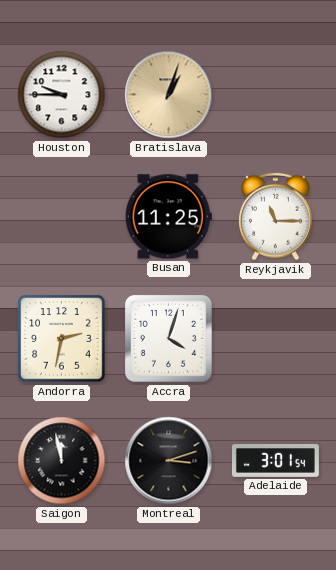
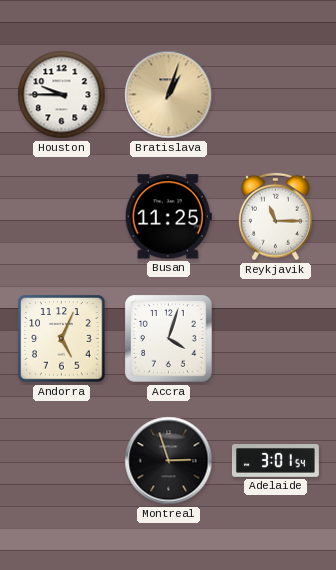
Andorra: 2:32 -> 5:04
Saigon: 11:58 -> none
Montreal: 3:12 -> 2:57
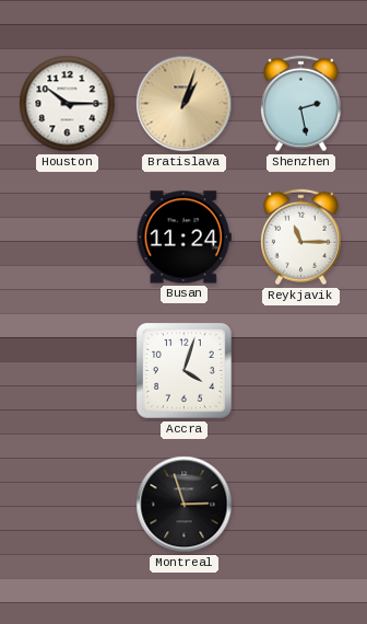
Houston: 9:45 -> 10:15
Shenzhen: none -> 2:28
Busan: 11:25 -> 11:24
Andorra: 5:04 -> none
Adelaide: 3:01 -> none
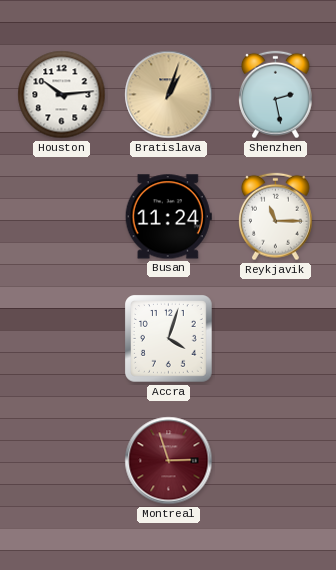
Houston: 10:15 -> 10:14
Montreal dial: black -> burgundy
